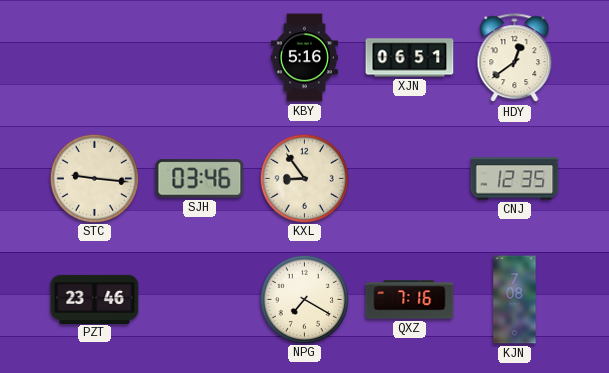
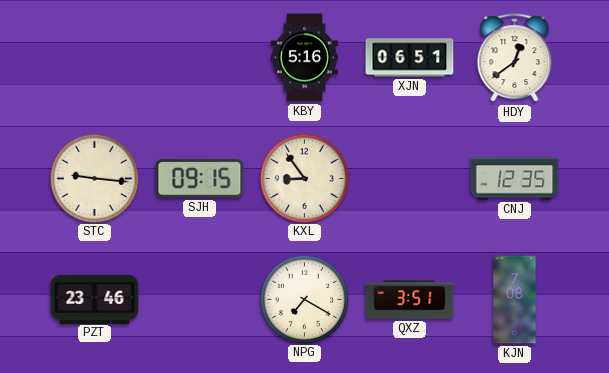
SJH: 03:46 -> 09:15
QXZ: 7:16 -> 3:51
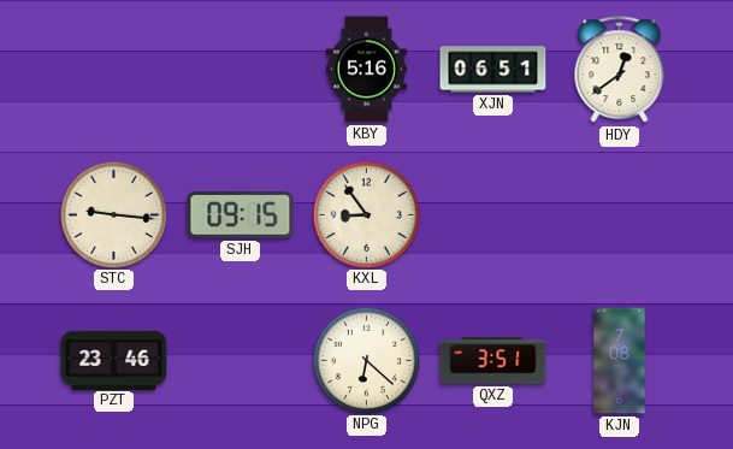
CNJ: 12:35 -> none
NPG: 7:20 -> 6:22
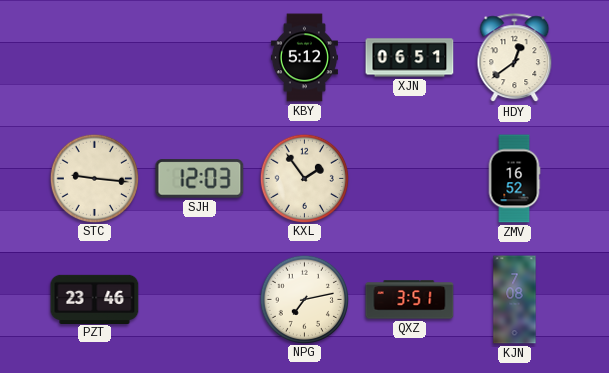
KBY: 5:16 -> 5:12
SJH: 09:15 -> 12:03
KXL: 8:54 -> 1:54
ZMV: none -> 16:52
NPG: 6:22 -> 7:13
